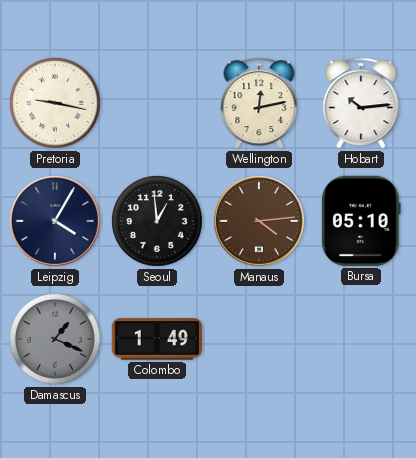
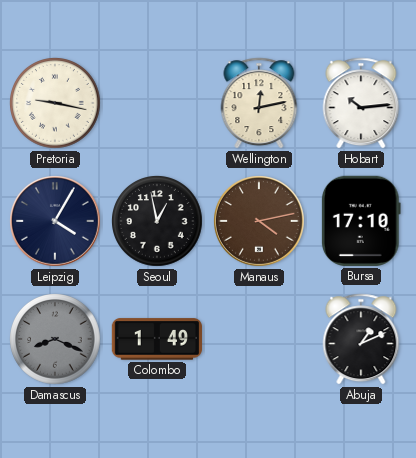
Seoul: 12:59 -> 12:58
Manaus: 4:14 -> 4:13
Bursa: 05:10 -> 17:10
Damascus: 1:19 -> 8:19
Abuja: none -> 1:11
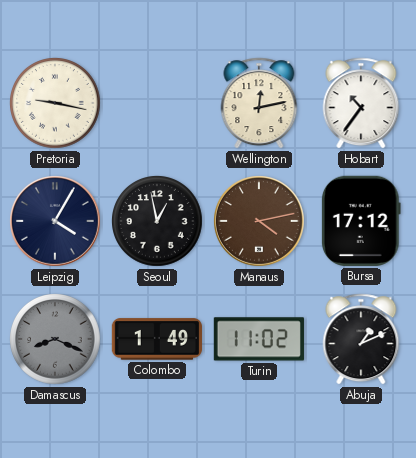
Hobart: 10:14 -> 10:36
Bursa: 17:10 -> 17:12
Turin: none -> 11:02
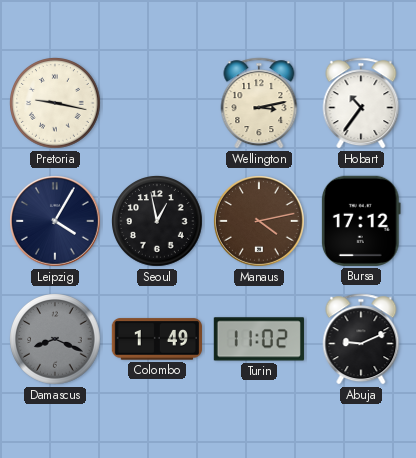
Wellington: 12:13 -> 3:13
Abuja: 1:11 -> 9:11
